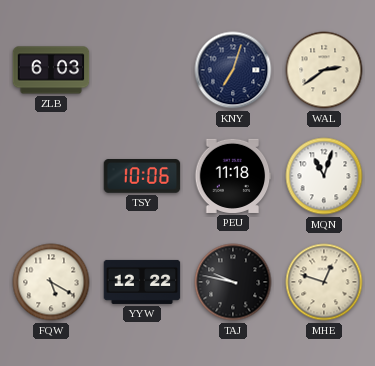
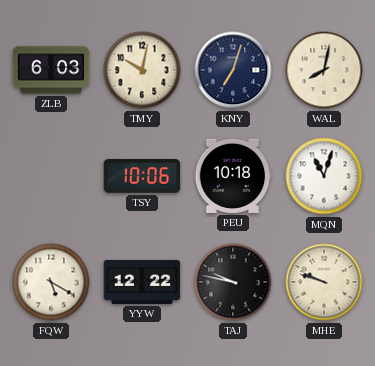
TMY: none -> 10:02
WAL: 2:39 -> 8:02
PEU: 11:18 -> 10:18
MHE: 12:48 -> 9:48
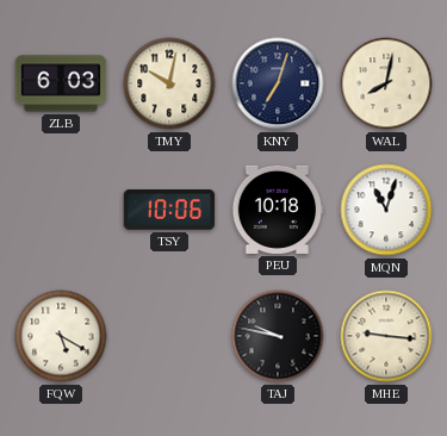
YYW: 12:22 -> none
MHE: 9:48 -> 9:16
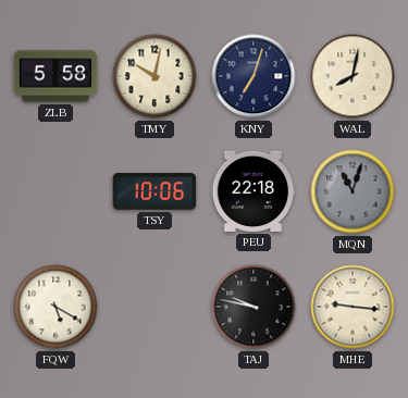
ZLB: 6:03 -> 5:58
PEU: 10:18 -> 22:18
MQN dial: white -> grey
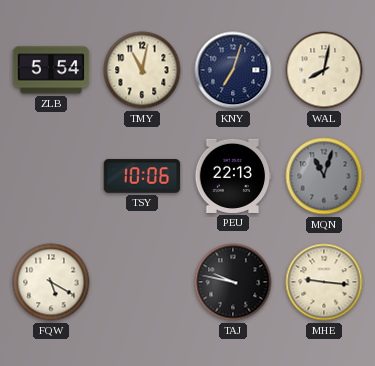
ZLB: 5:58 -> 5:54
TMY: 10:02 -> 11:02
PEU: 22:18 -> 22:13
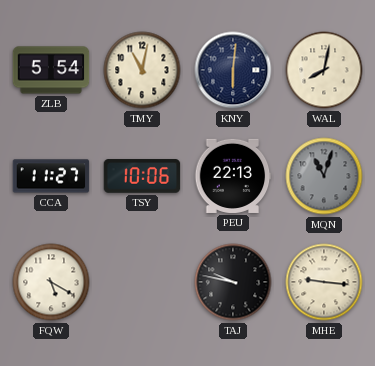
KNY: 7:03 -> 6:01
CCA: none -> 11:27
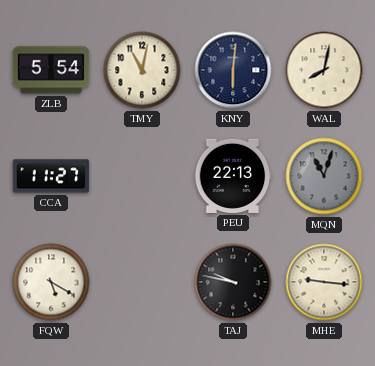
TSY: 10:06 -> none
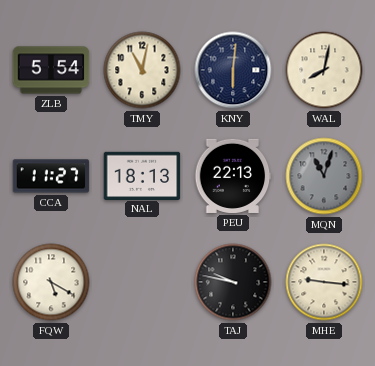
NAL: none -> 18:13
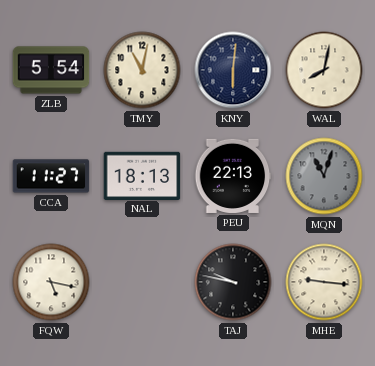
FQW: 5:20 -> 5:17
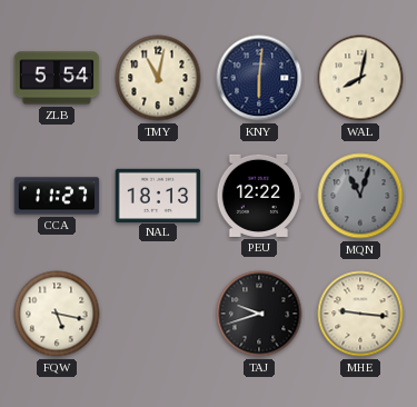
PEU: 22:13 -> 12:22
TAJ: 9:47 -> 9:42
